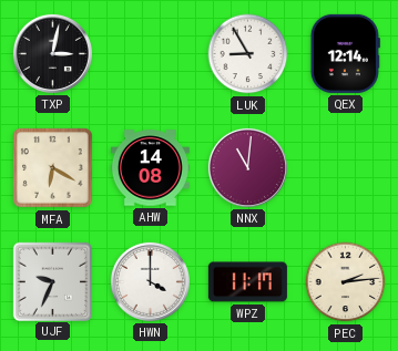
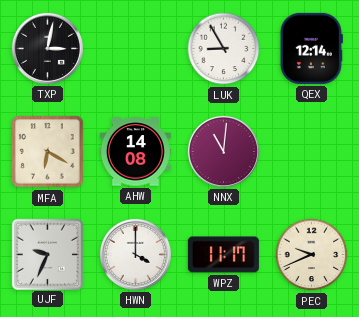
PEC: 2:14 -> 9:41
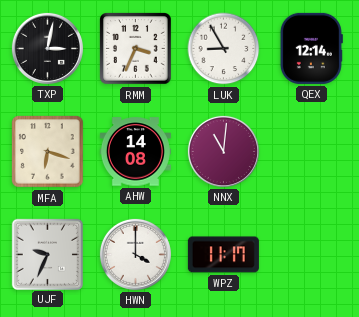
RMM: none -> 3:34
MFA: 6:20 -> 6:18
PEC: 9:41 -> none
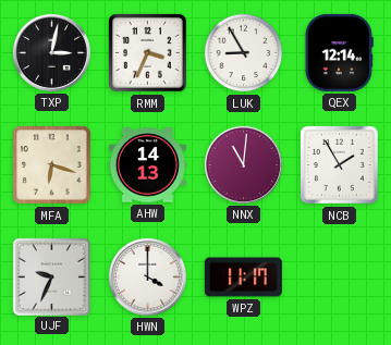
AHW: 14:08 -> 14:13
NCB: none -> 1:55
